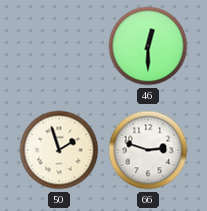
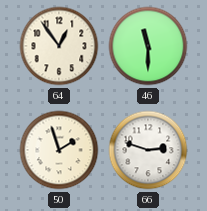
64: none -> 12:54
46: 12:30 -> 11:30
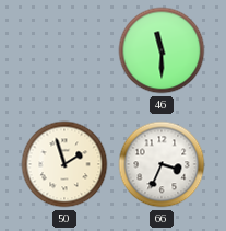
64: 12:54 -> none
66: 2:48 -> 3:34
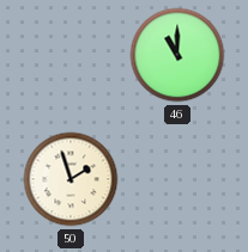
46: 11:30 -> 11:00
66: 3:34 -> none
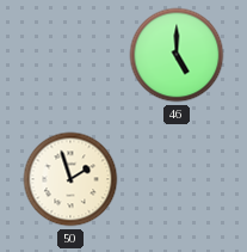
46: 11:00 -> 5:00
